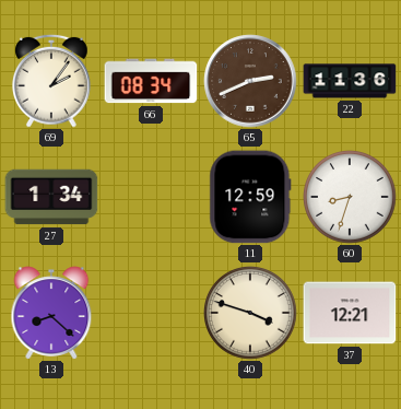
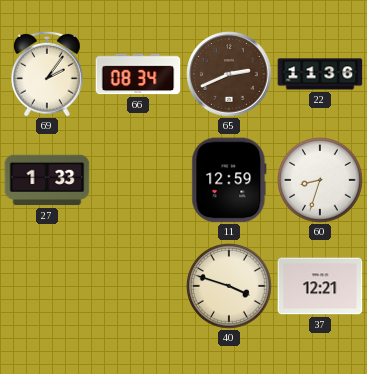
27: 1:34 -> 1:33
13: 8:22 -> none
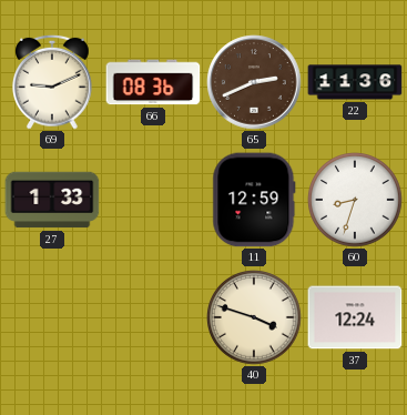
69: 2:06 -> 9:11
66: 08:34 -> 08:36
37: 12:21 -> 12:24
